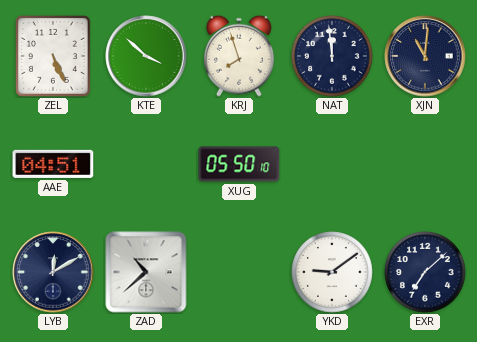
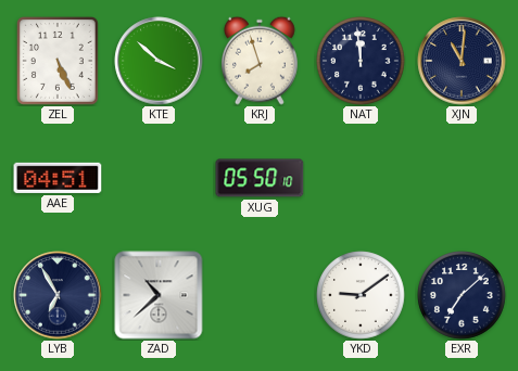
LYB: 12:10 -> 6:55
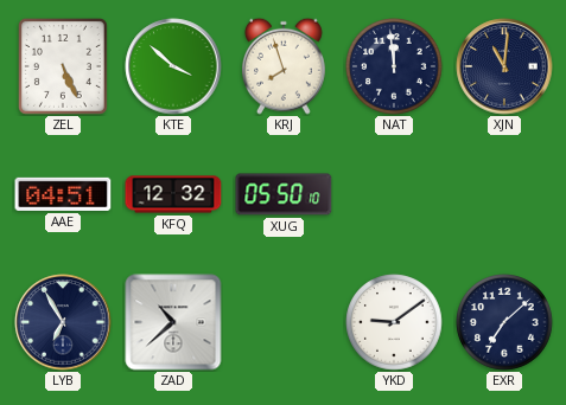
KFQ: none -> 12:32
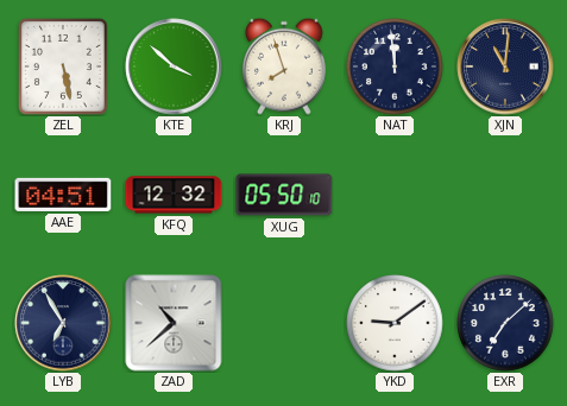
ZEL: 5:26 -> 5:28
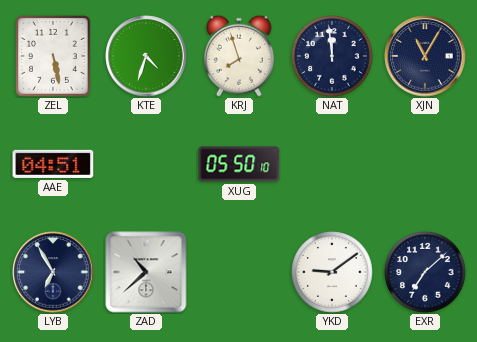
KTE: 3:52 -> 4:33
XJN: 11:01 -> 11:05
KFQ: 12:32 -> none
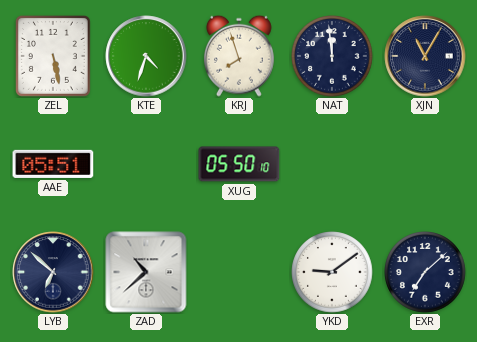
AAE: 04:51 -> 05:51
LYB: 6:55 -> 6:52
